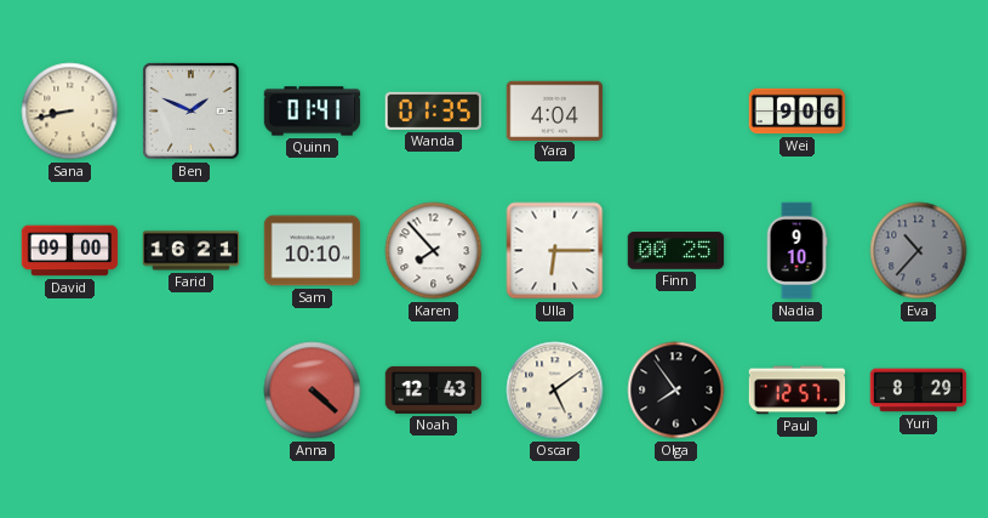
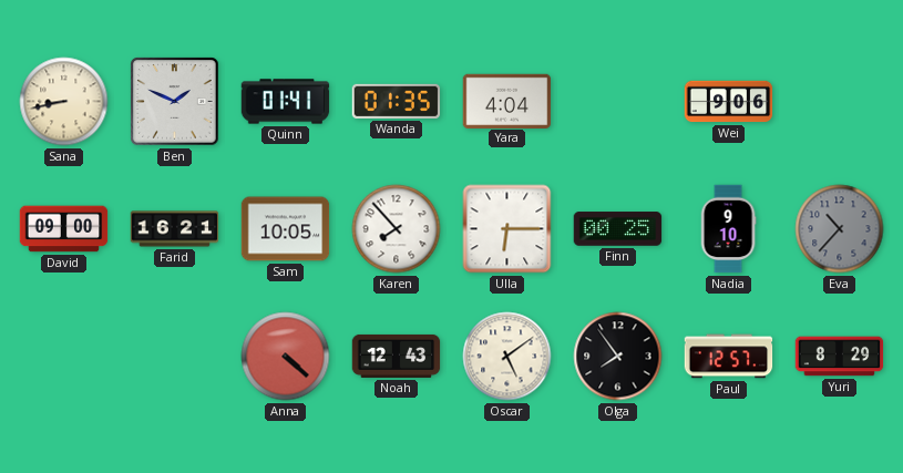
Sam: 10:10 -> 10:05
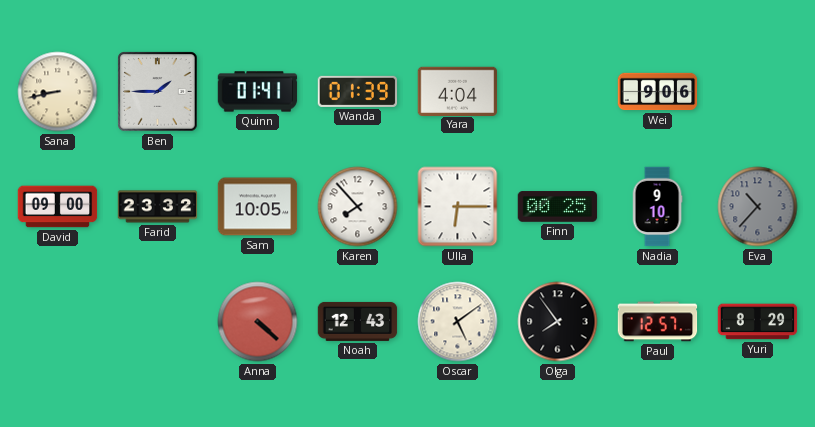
Ben: 1:49 -> 1:45
Wanda: 01:35 -> 01:39
Farid: 16:21 -> 23:32
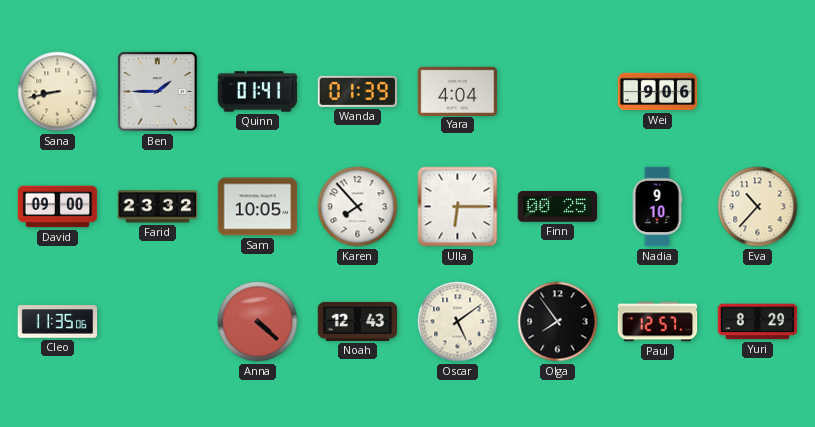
Eva dial: grey -> cream
Cleo: none -> 11:35
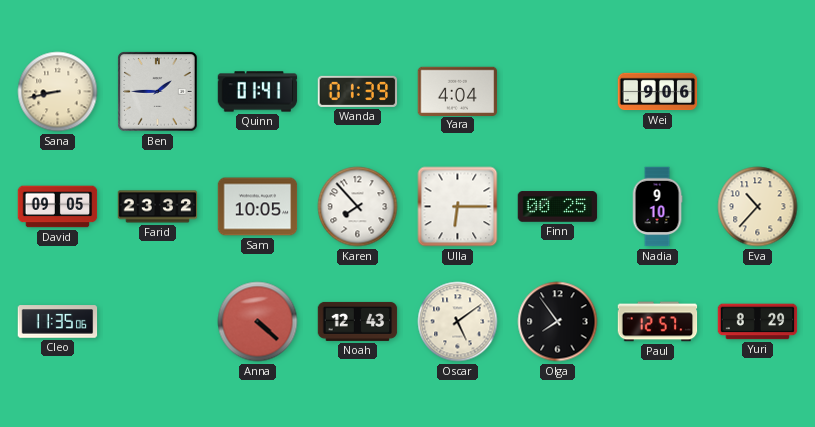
David: 09:00 -> 09:05
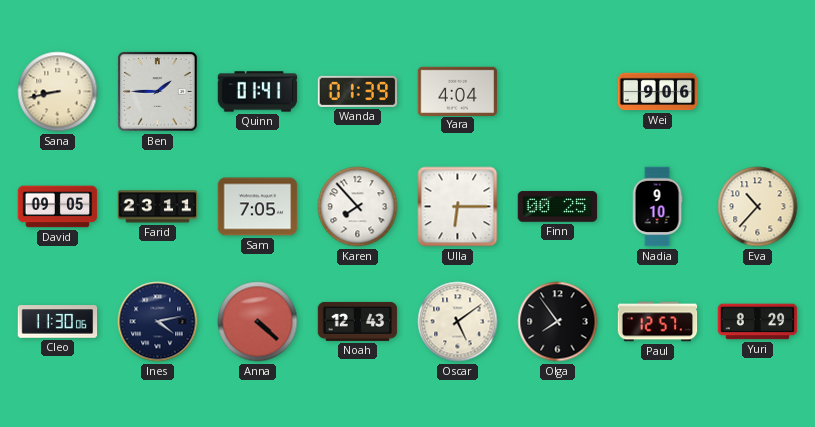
Farid: 23:32 -> 23:11
Sam: 10:05 -> 7:05
Cleo: 11:35 -> 11:30
Ines: none -> 4:13
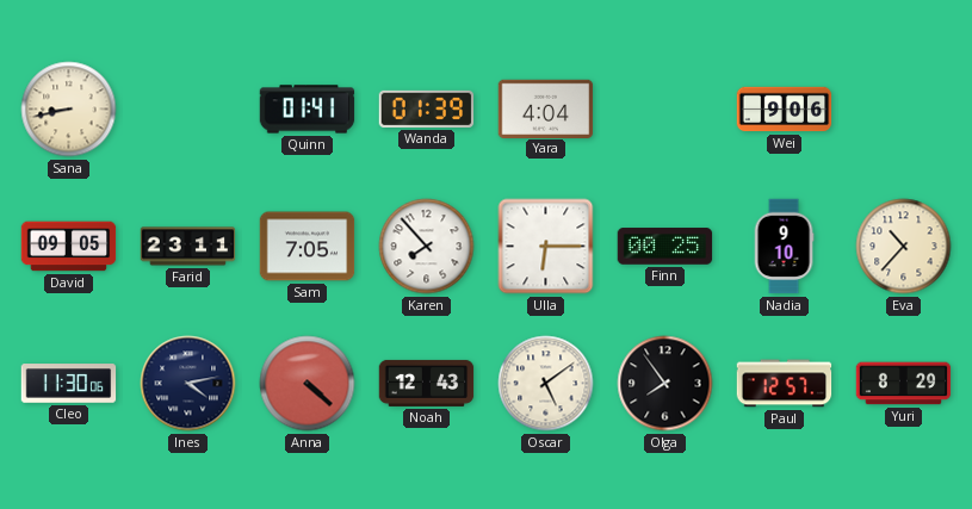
Ben: 1:45 -> none
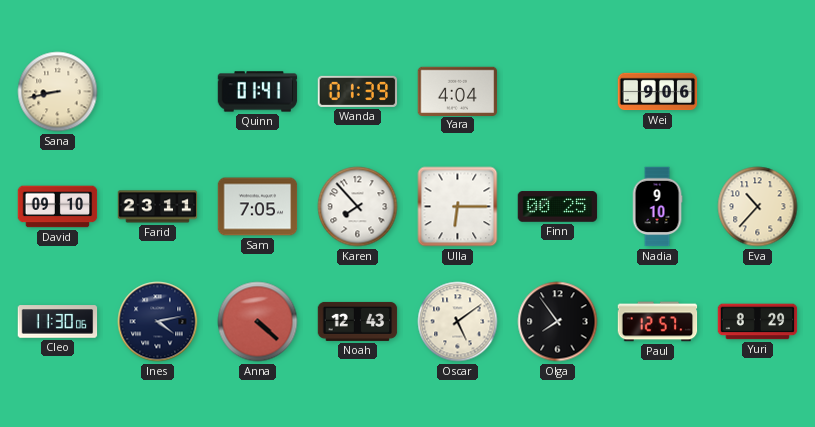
David: 09:05 -> 09:10
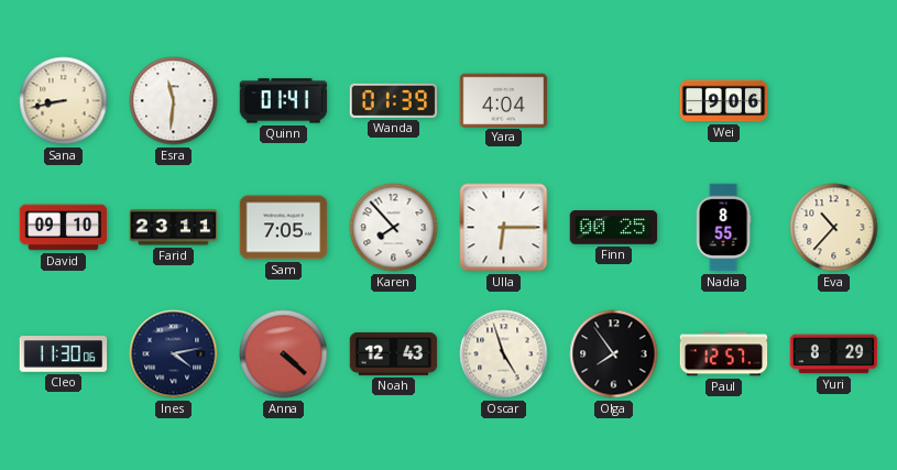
Esra: none -> 11:31
Nadia: 9:10 -> 8:55
Oscar: 5:09 -> 4:57
